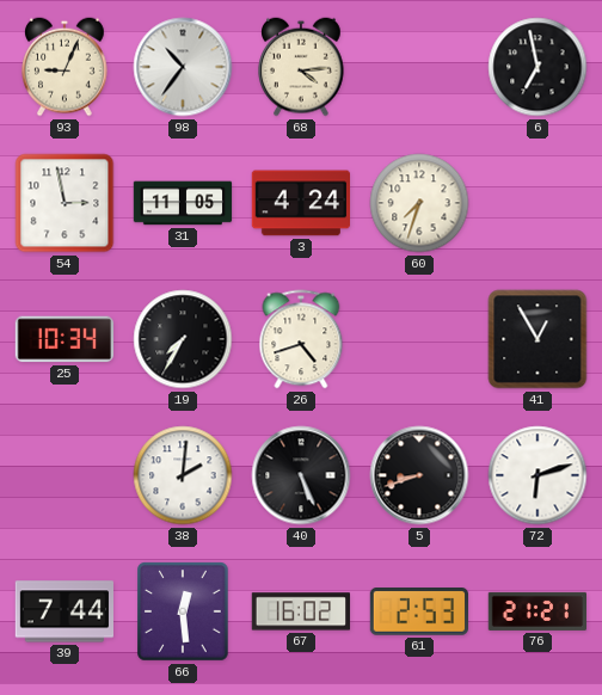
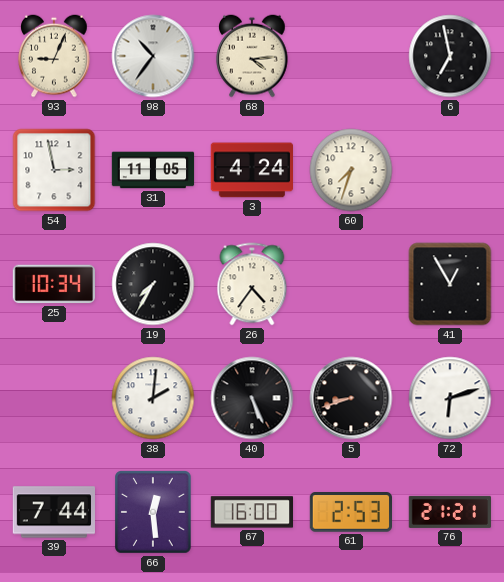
26: 4:42 -> 4:36
67: 16:02 -> 16:00
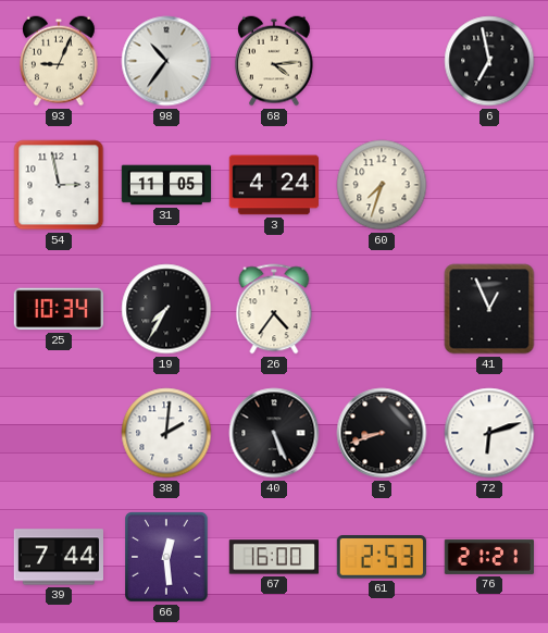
41: 12:55 -> 12:56
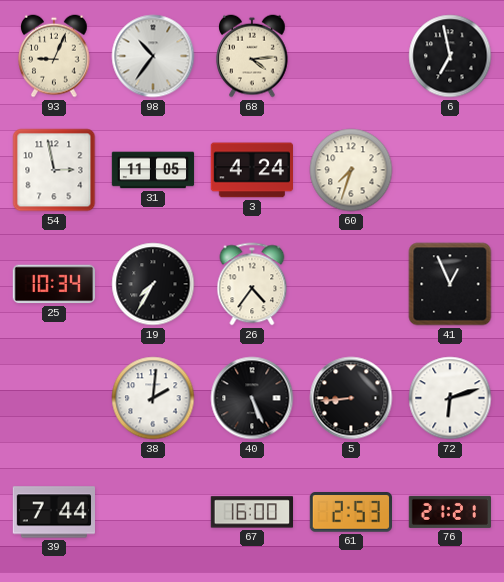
5: 8:42 -> 8:44
66: 12:29 -> none
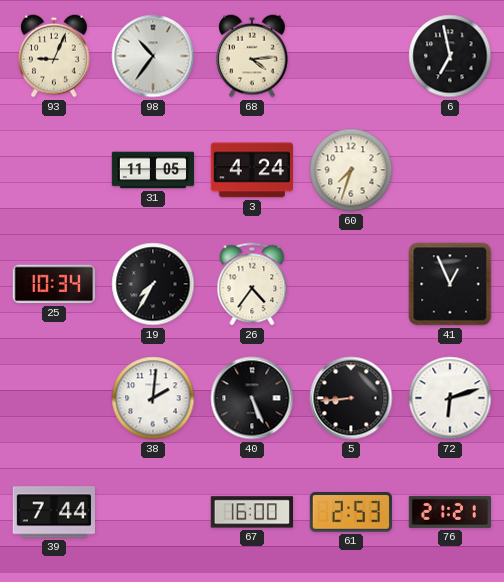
54: 2:58 -> none
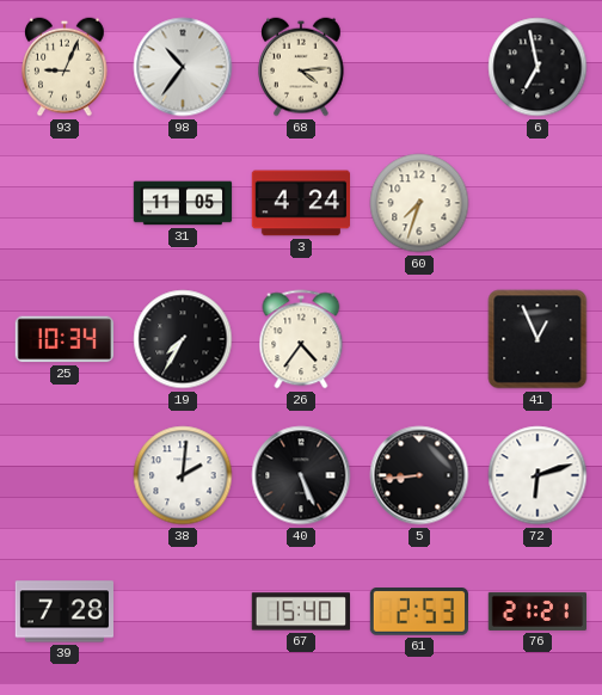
39: 7:44 -> 7:28
67: 16:00 -> 15:40
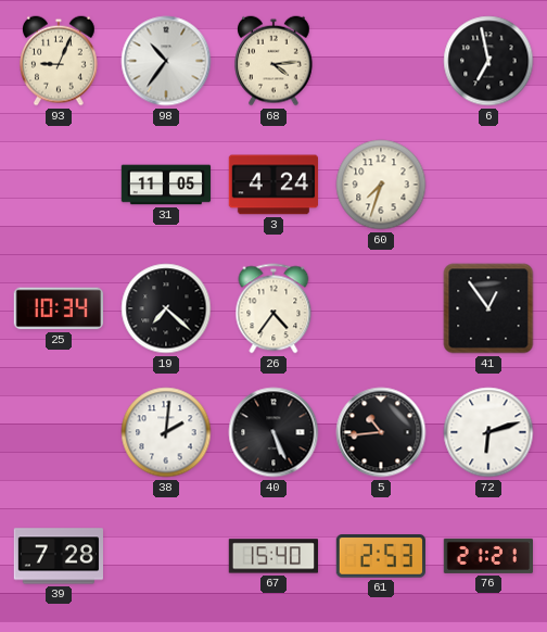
19: 7:35 -> 7:22
41: 12:56 -> 12:54
5: 8:44 -> 10:44
